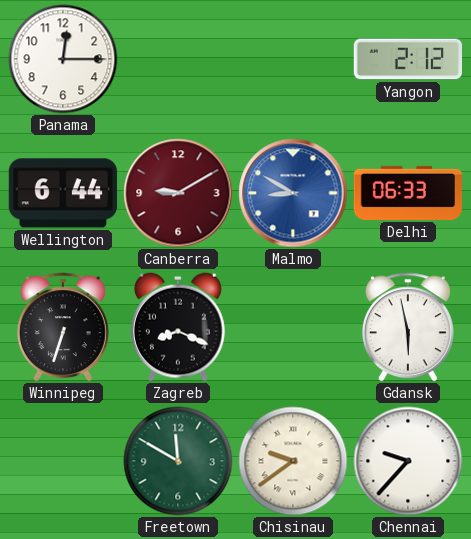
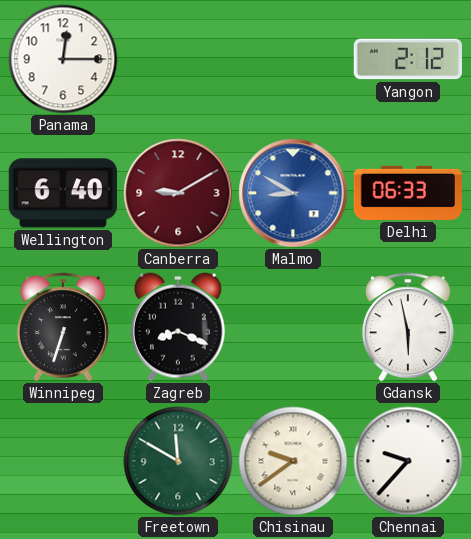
Wellington: 6:44 -> 6:40
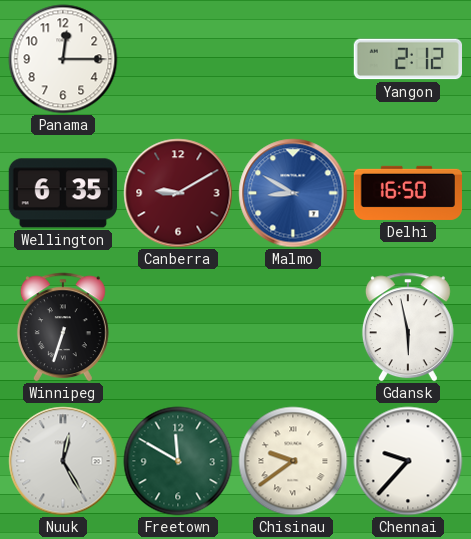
Wellington: 6:40 -> 6:35
Delhi: 06:33 -> 16:50
Zagreb: 8:19 -> none
Nuuk: none -> 12:25
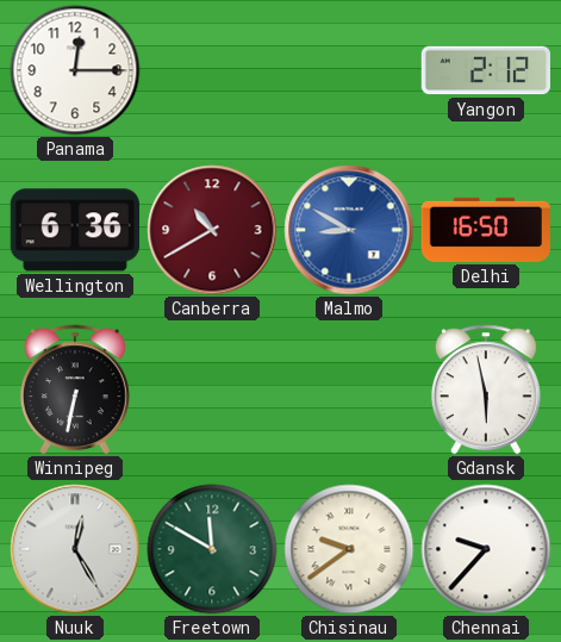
Wellington: 6:35 -> 6:36
Canberra: 9:10 -> 10:40
Winnipeg: 6:33 -> 6:32
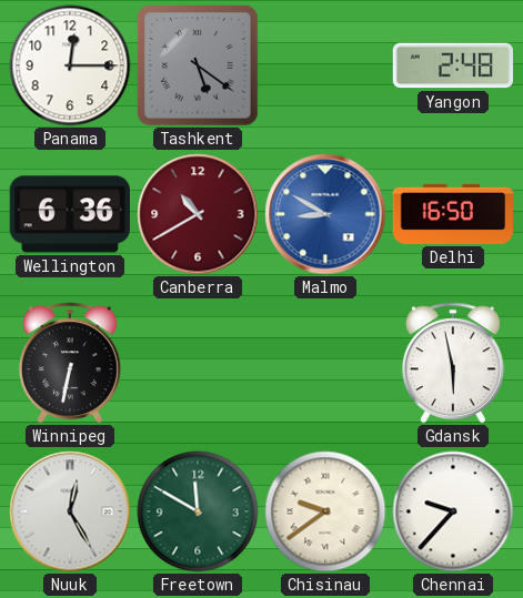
Tashkent: none -> 5:21
Yangon: 2:12 -> 2:48
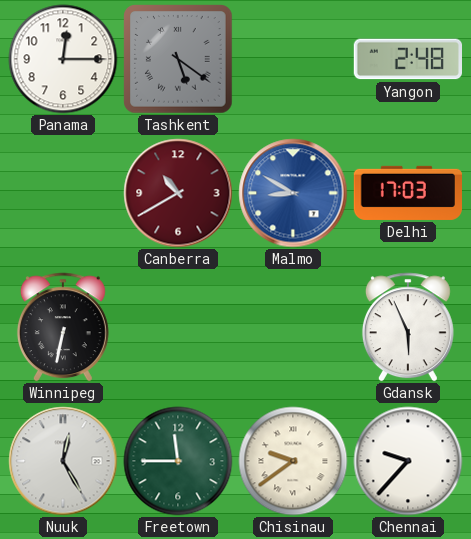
Wellington: 6:36 -> none
Delhi: 16:50 -> 17:03
Gdansk: 5:58 -> 5:56
Freetown: 11:50 -> 11:45
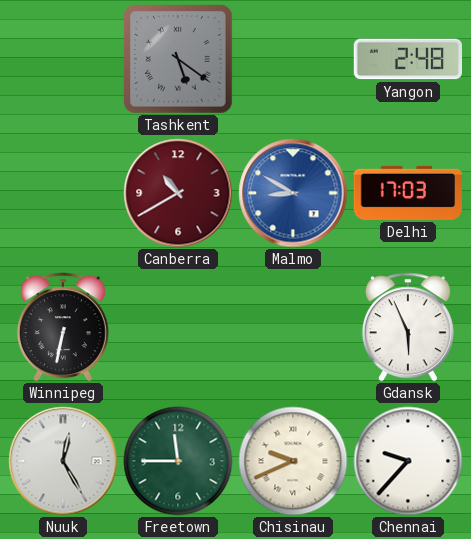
Panama: 12:15 -> none
Chisinau: 9:39 -> 9:41
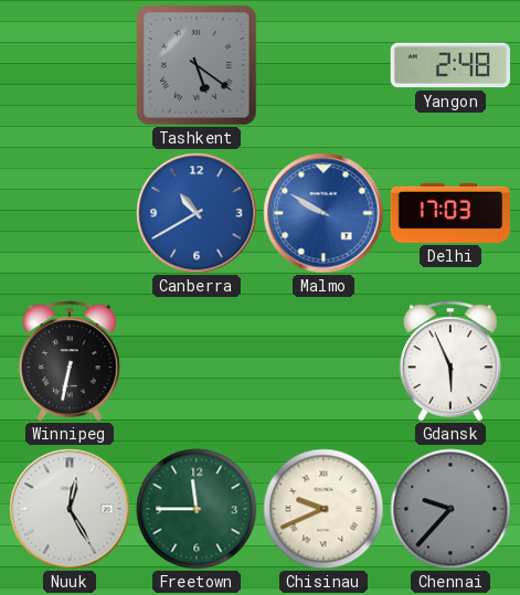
Canberra dial: burgundy -> blue
Malmo: 8:50 -> 9:50
Chennai dial: white -> grey
